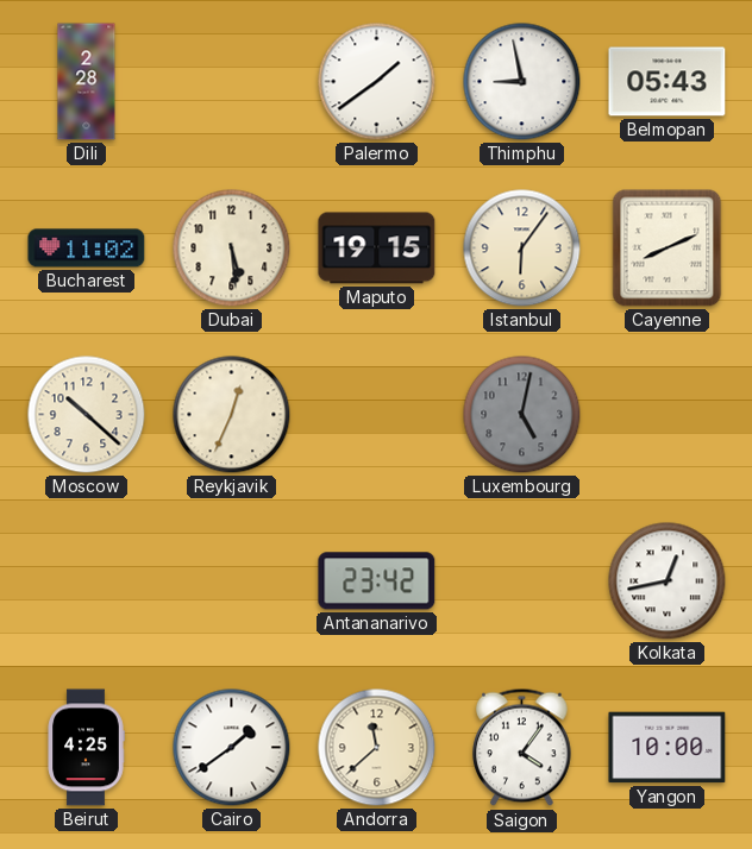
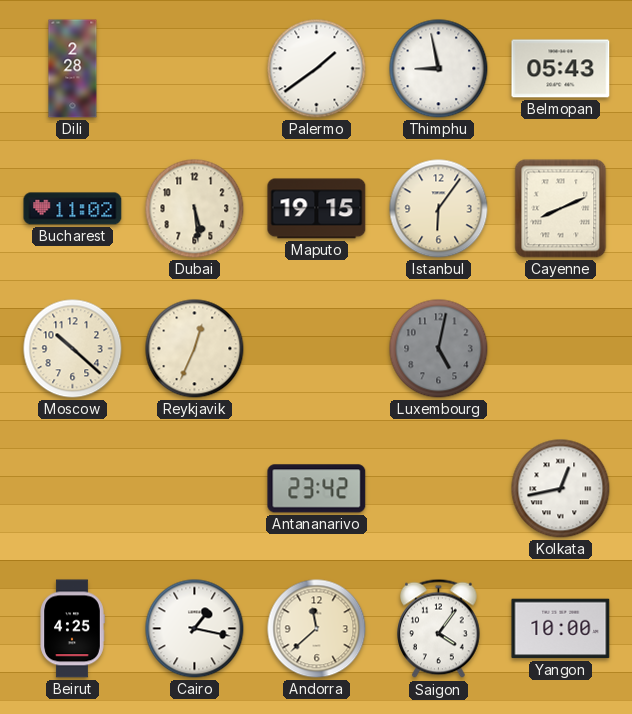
Cairo: 1:39 -> 1:17
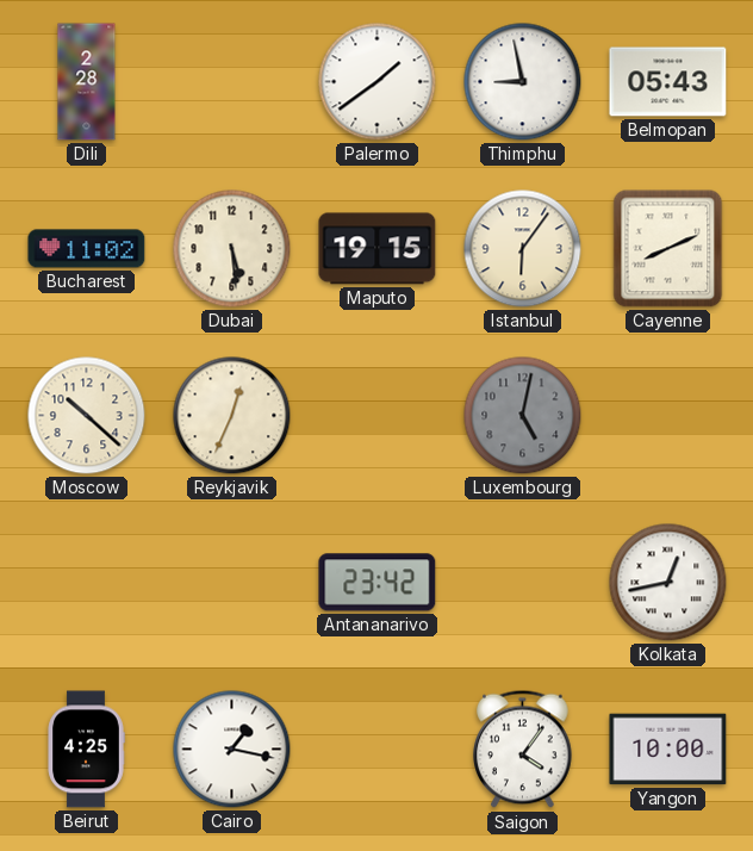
Andorra: 11:38 -> none
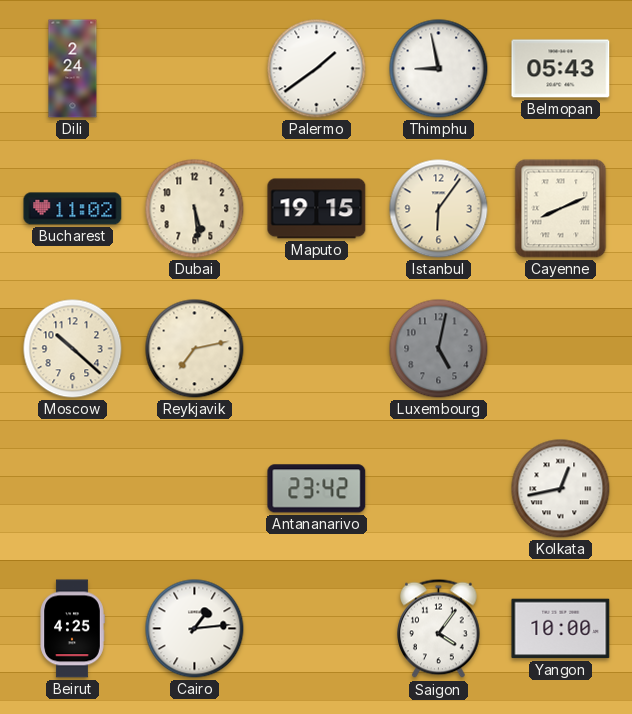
Dili: 2:28 -> 2:24
Reykjavik: 12:34 -> 7:13
Cairo: 1:17 -> 1:14
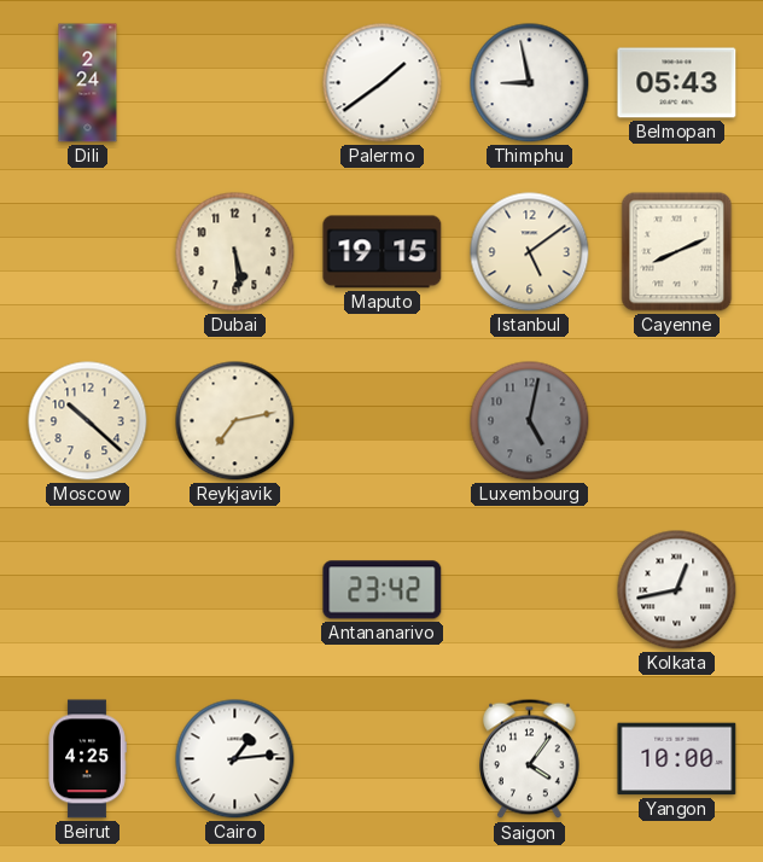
Bucharest: 11:02 -> none
Istanbul: 6:06 -> 5:09
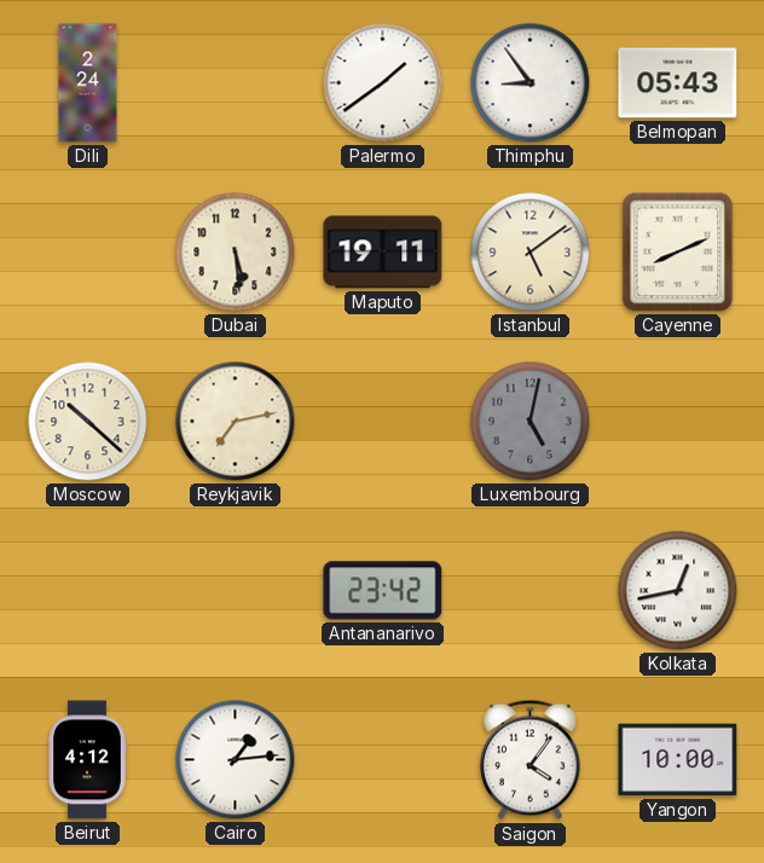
Thimphu: 8:58 -> 8:54
Maputo: 19:15 -> 19:11
Beirut: 4:25 -> 4:12
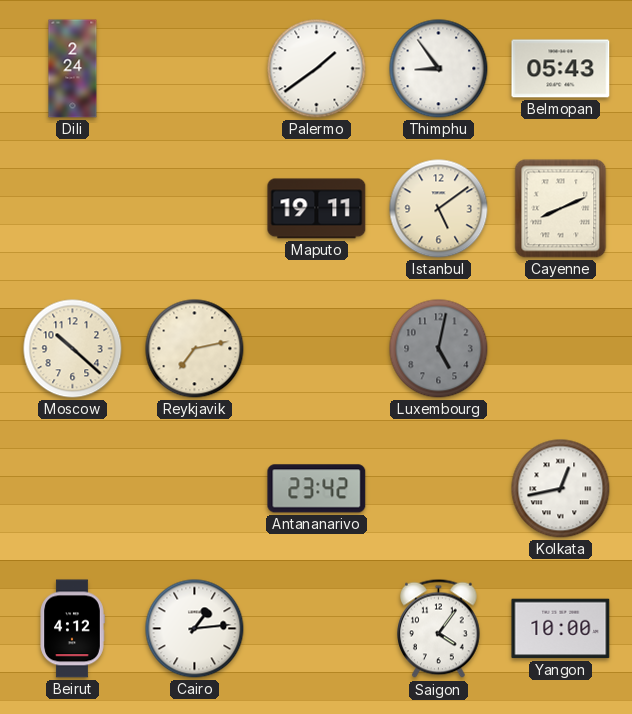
Dubai: 5:29 -> none
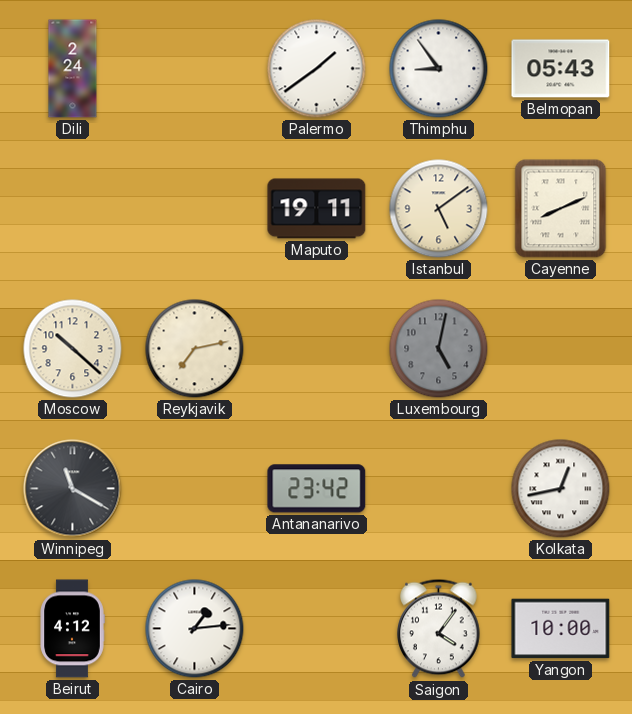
Winnipeg: none -> 11:20
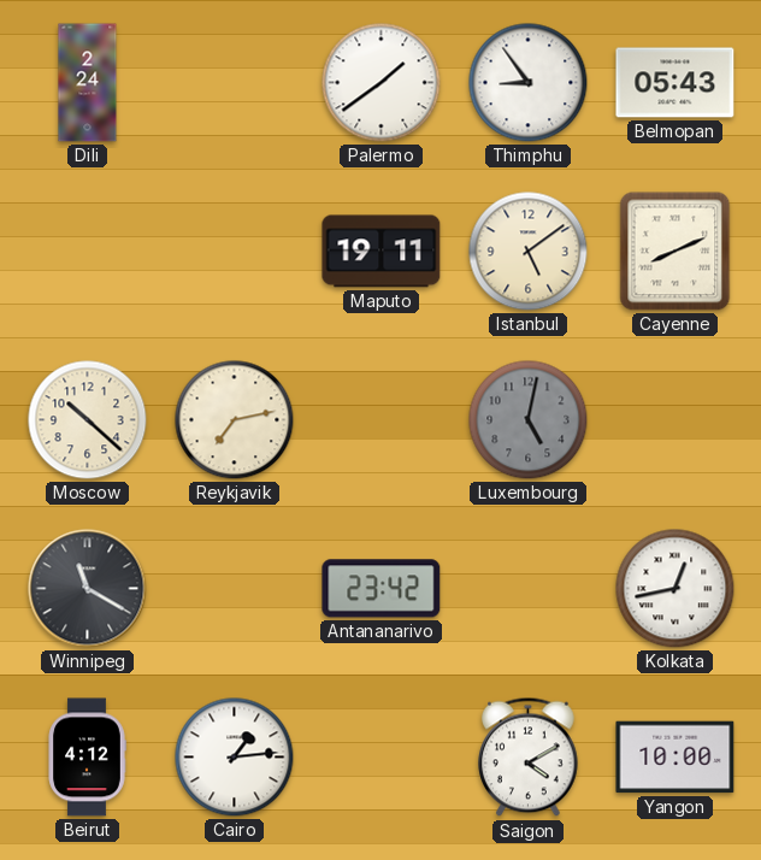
Saigon: 4:06 -> 4:10
